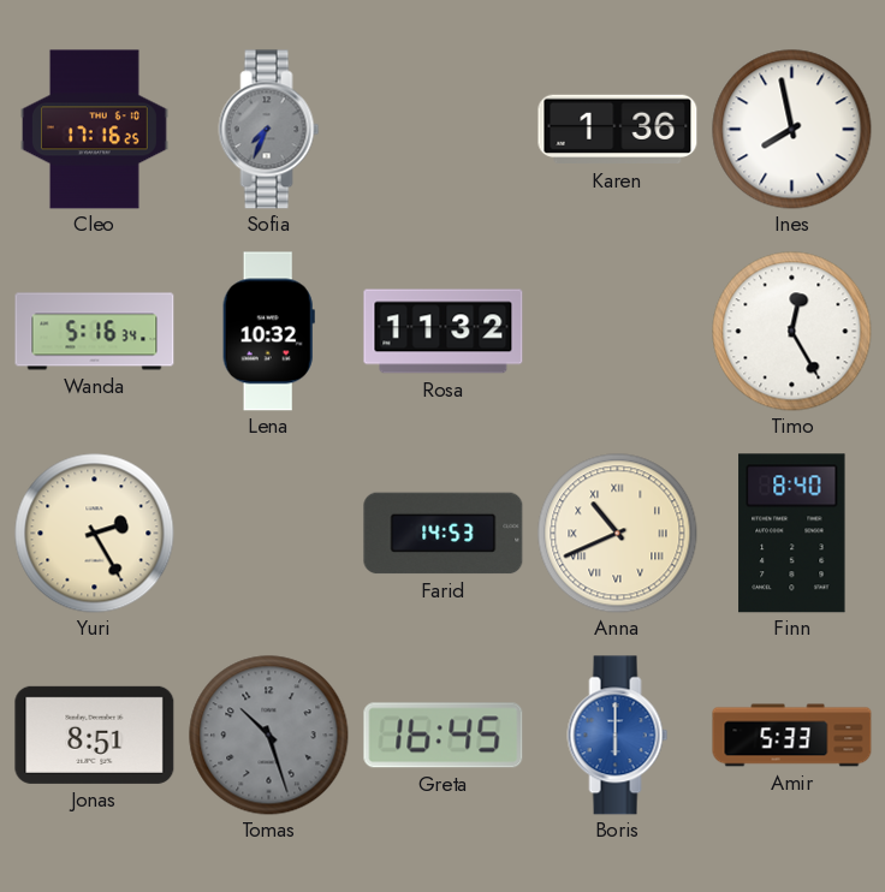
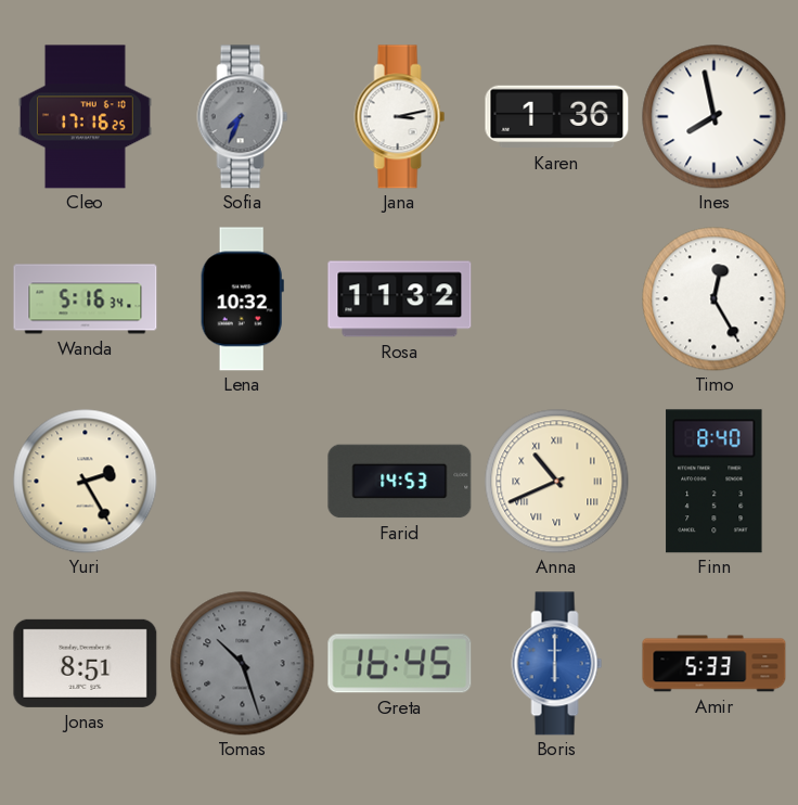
Jana: none -> 3:13
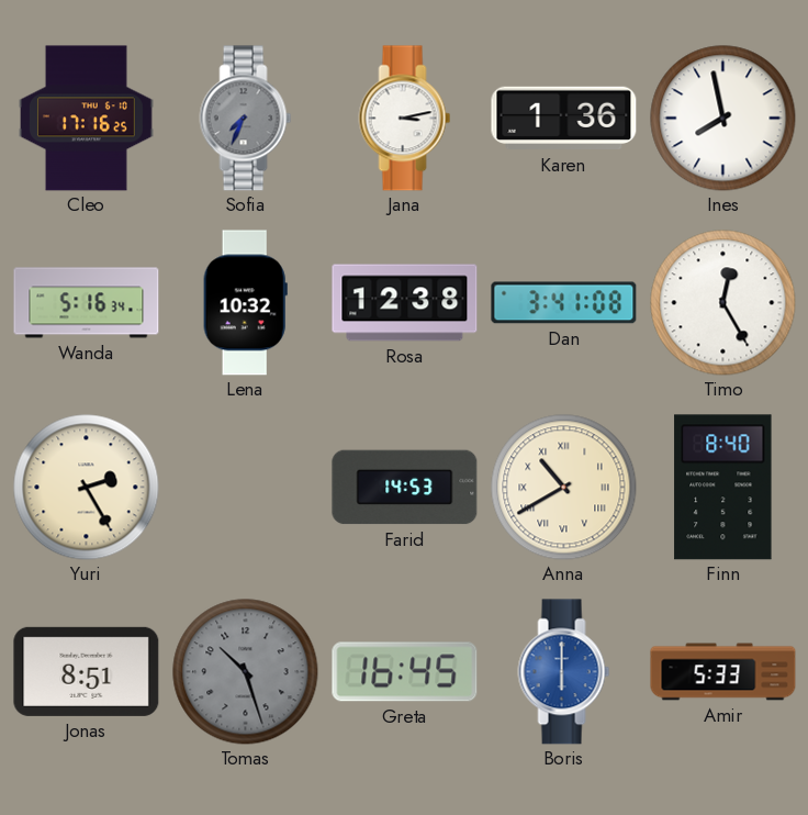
Rosa: 11:32 -> 12:38
Dan: none -> 3:41
Anna: 10:41 -> 10:40
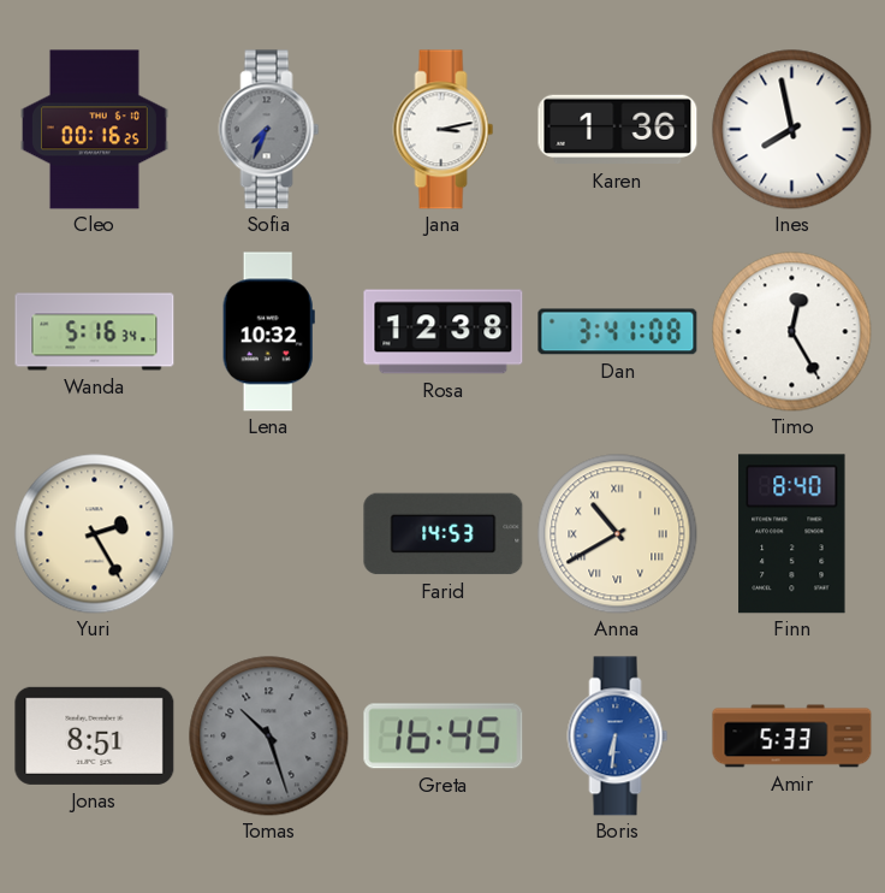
Cleo: 17:16 -> 00:16
Boris: 6:00 -> 6:31
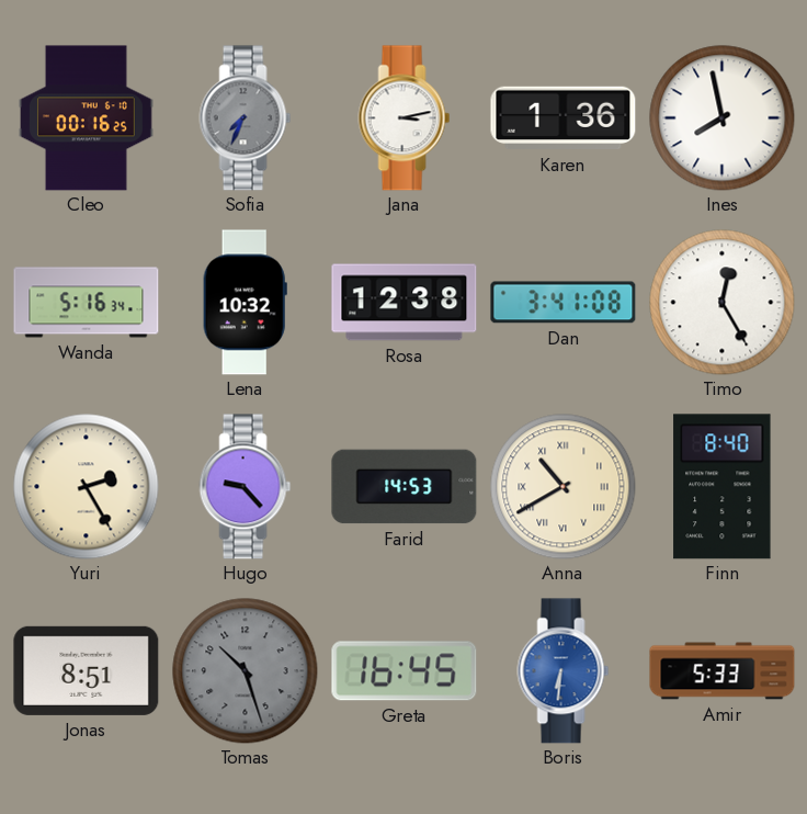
Hugo: none -> 9:23
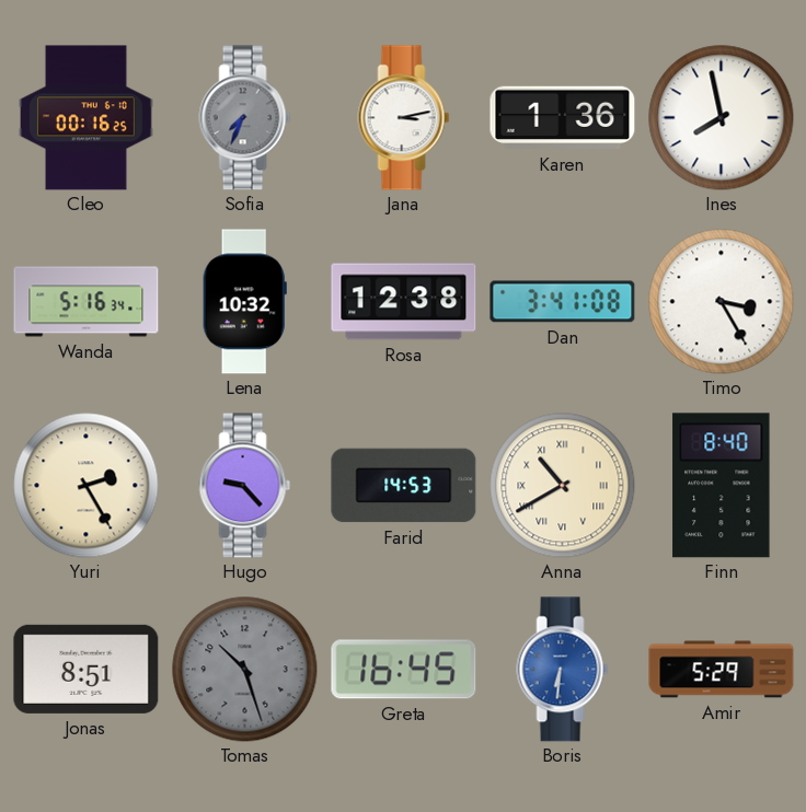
Timo: 12:25 -> 3:25
Amir: 5:33 -> 5:29
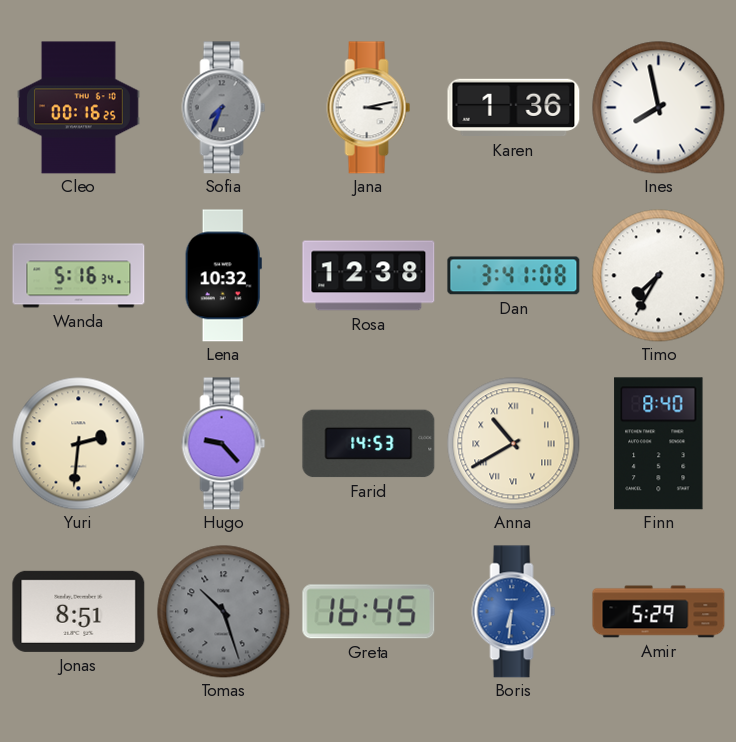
Timo: 3:25 -> 7:35
Yuri: 2:25 -> 2:31
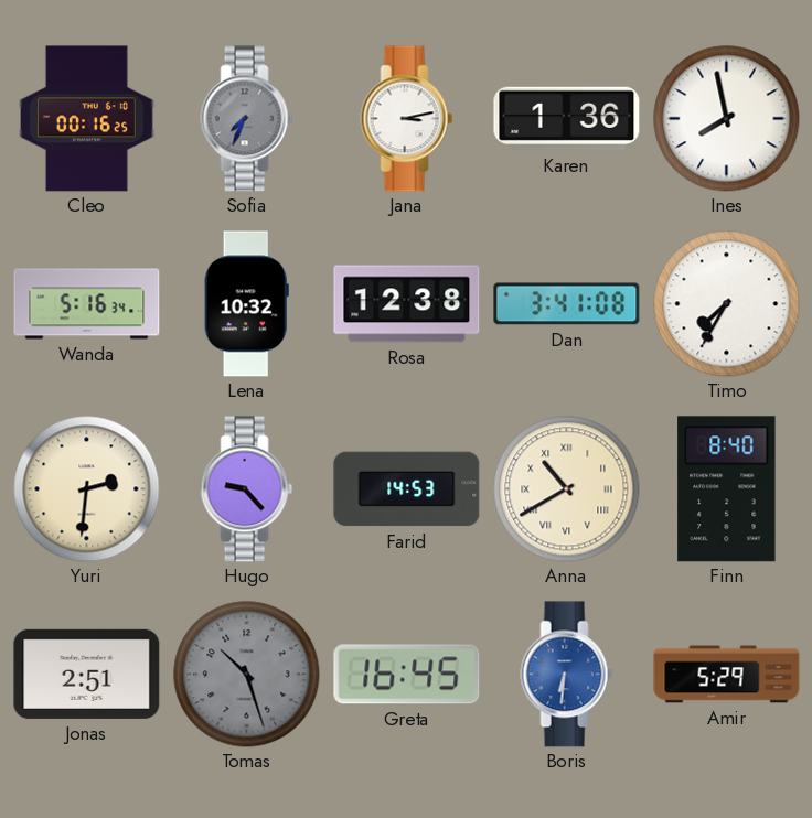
Jonas: 8:51 -> 2:51
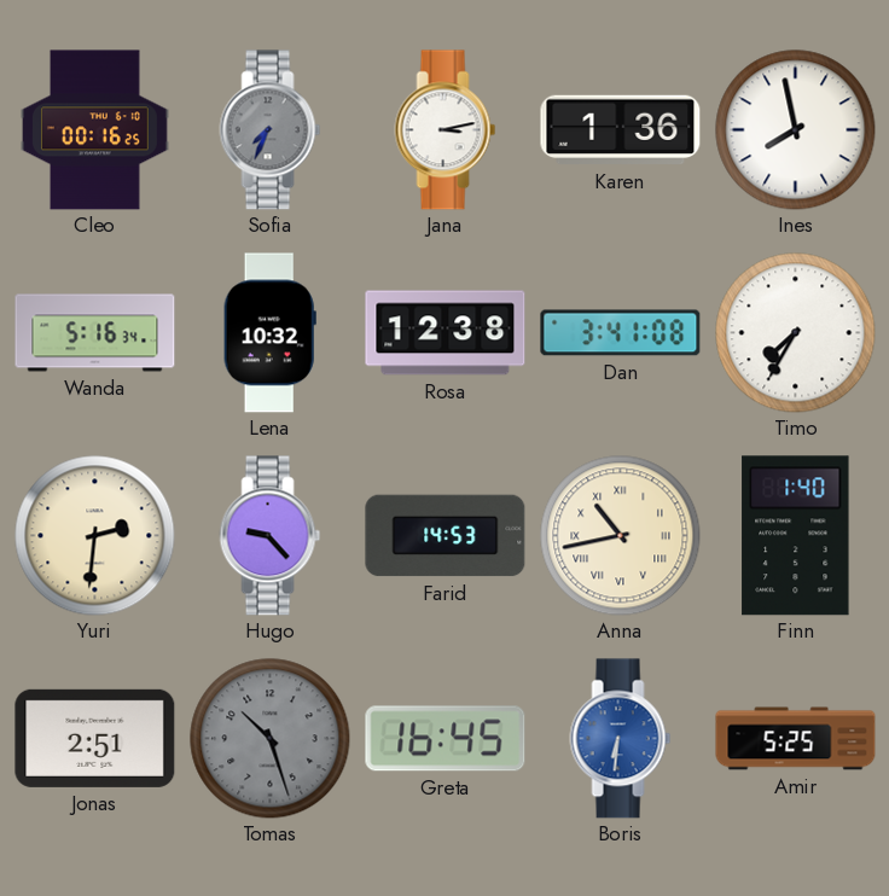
Anna: 10:40 -> 10:43
Finn: 8:40 -> 1:40
Amir: 5:29 -> 5:25
